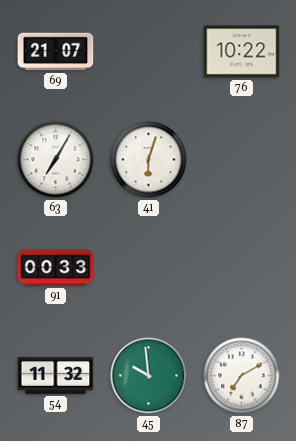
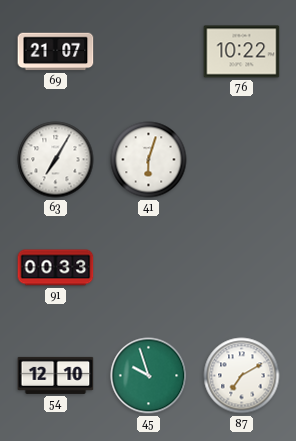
54: 11:32 -> 12:10
45: 9:59 -> 9:57
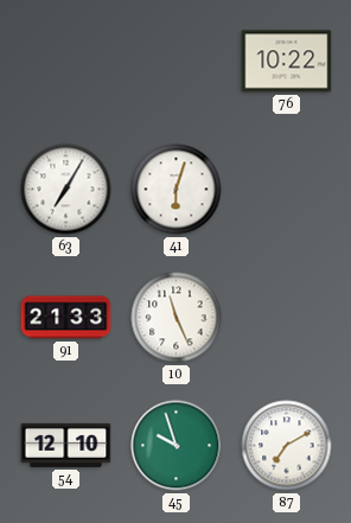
69: 21:07 -> none
91: 00:33 -> 21:33
10: none -> 11:26
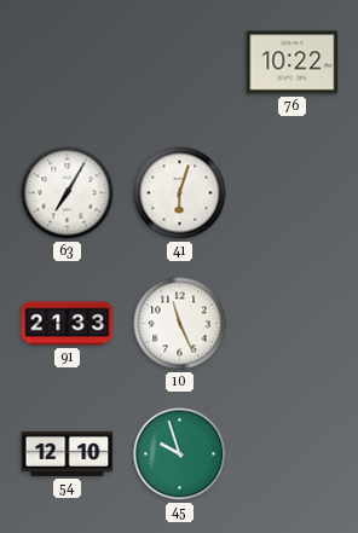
87: 7:10 -> none
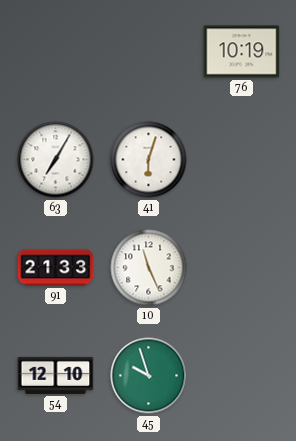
76: 10:22 -> 10:19
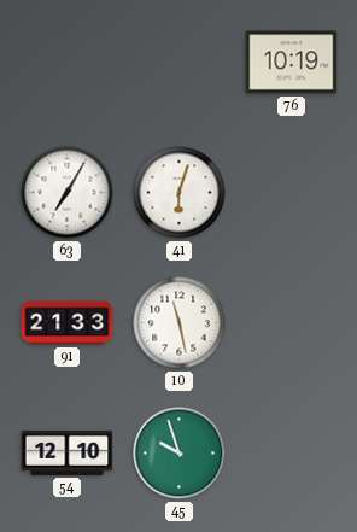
10: 11:26 -> 11:28
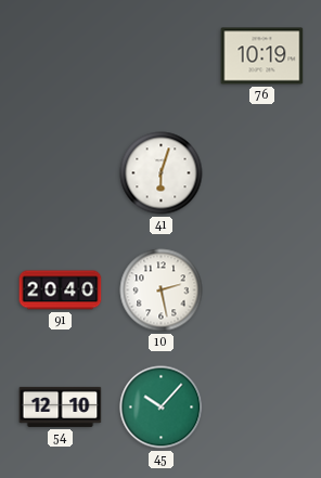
63: 7:05 -> none
91: 21:33 -> 20:40
10: 11:28 -> 2:28
45: 9:57 -> 10:07
